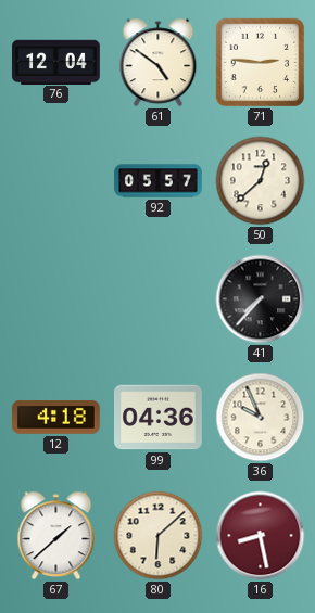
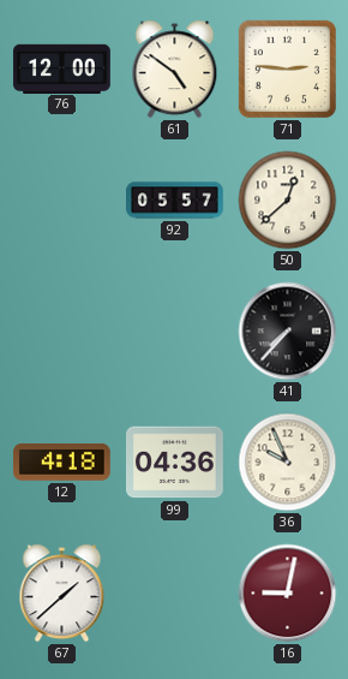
76: 12:04 -> 12:00
80: 6:08 -> none
16: 8:28 -> 9:02
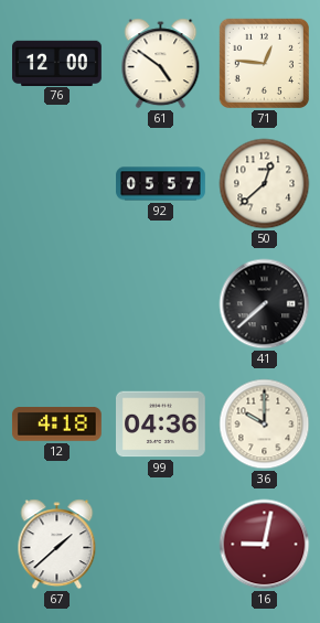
71: 2:46 -> 12:46
41: 7:37 -> 7:38
36: 9:56 -> 10:00
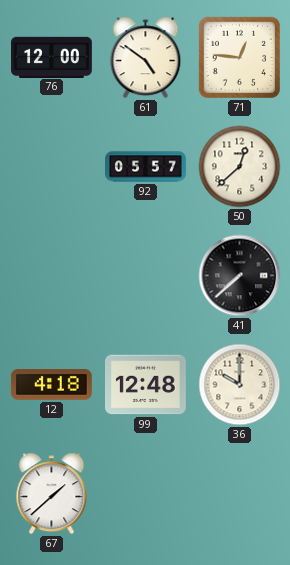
99: 04:36 -> 12:48
16: 9:02 -> none
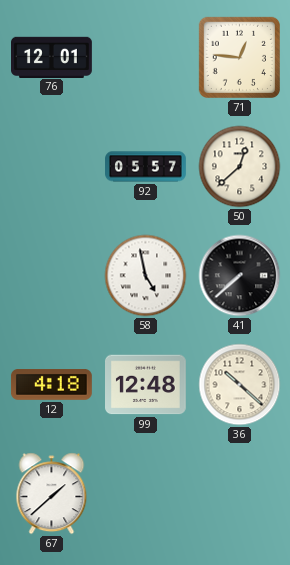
76: 12:00 -> 12:01
61: 4:51 -> none
58: none -> 4:58
36: 10:00 -> 10:22
